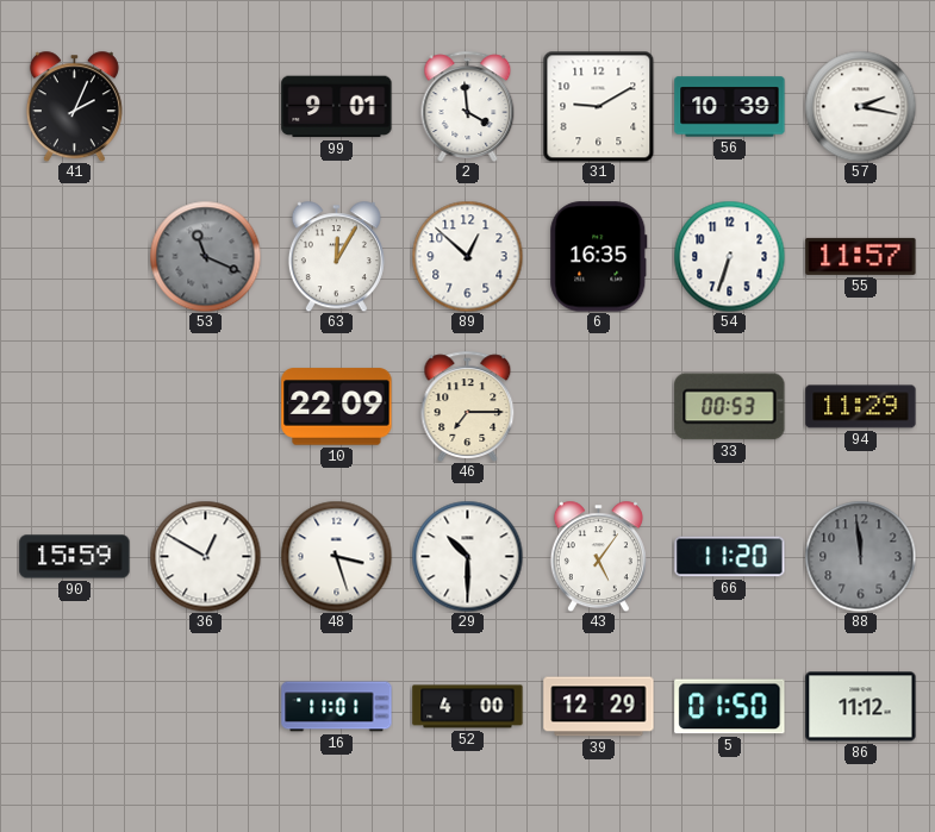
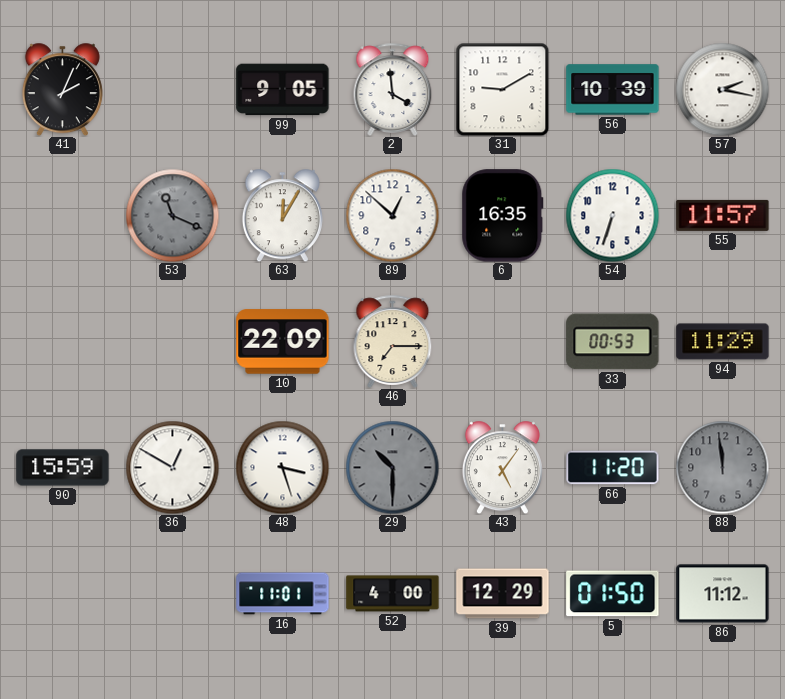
99: 9:01 -> 9:05
29 dial: white -> grey
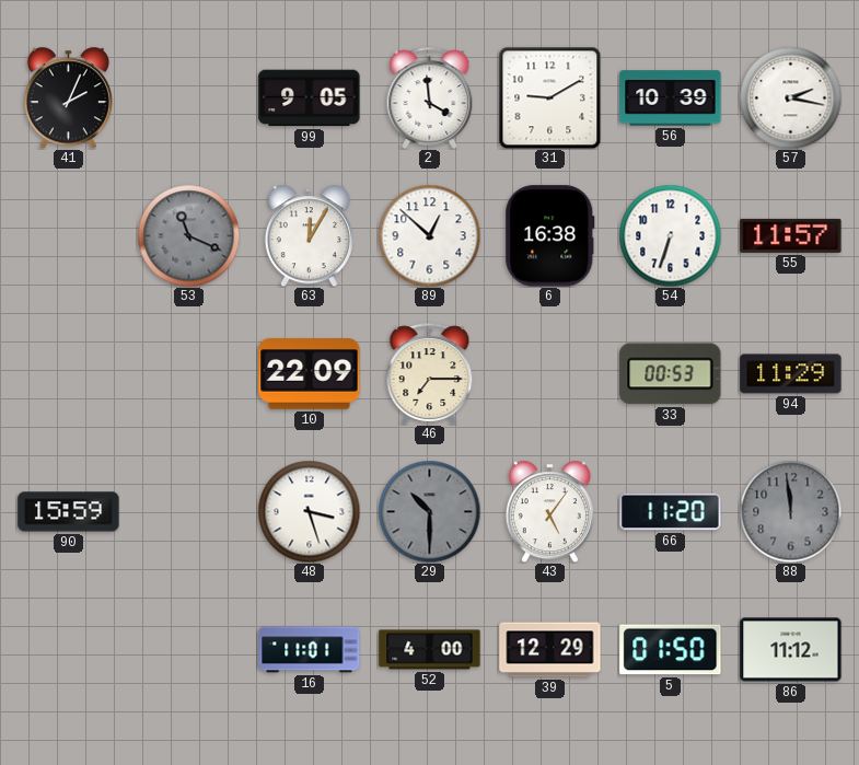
6: 16:35 -> 16:38
36: 12:50 -> none
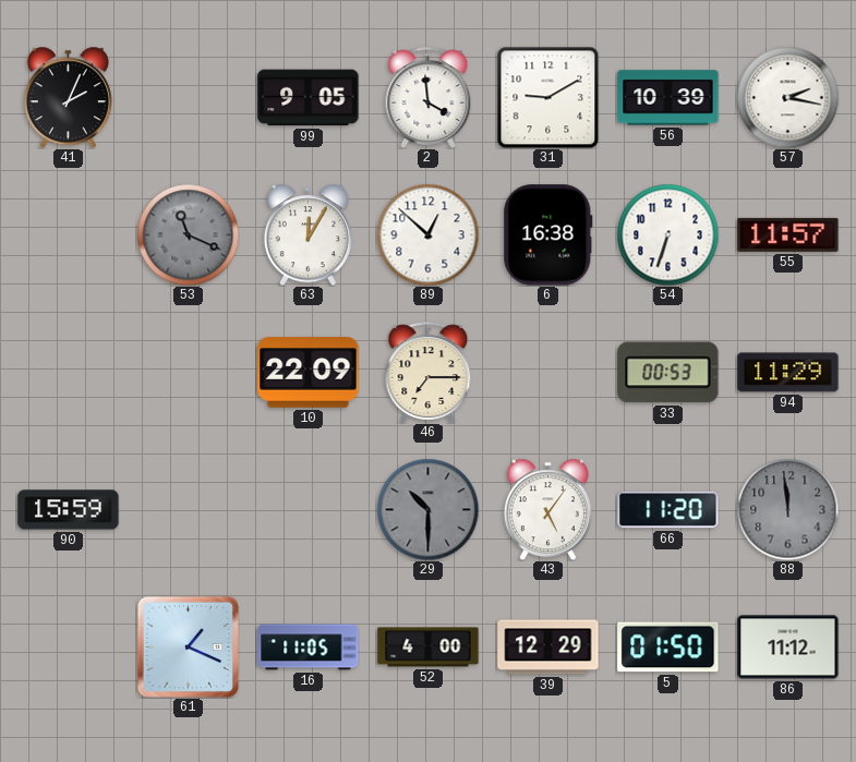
48: 3:27 -> none
61: none -> 1:19
16: 11:01 -> 11:05
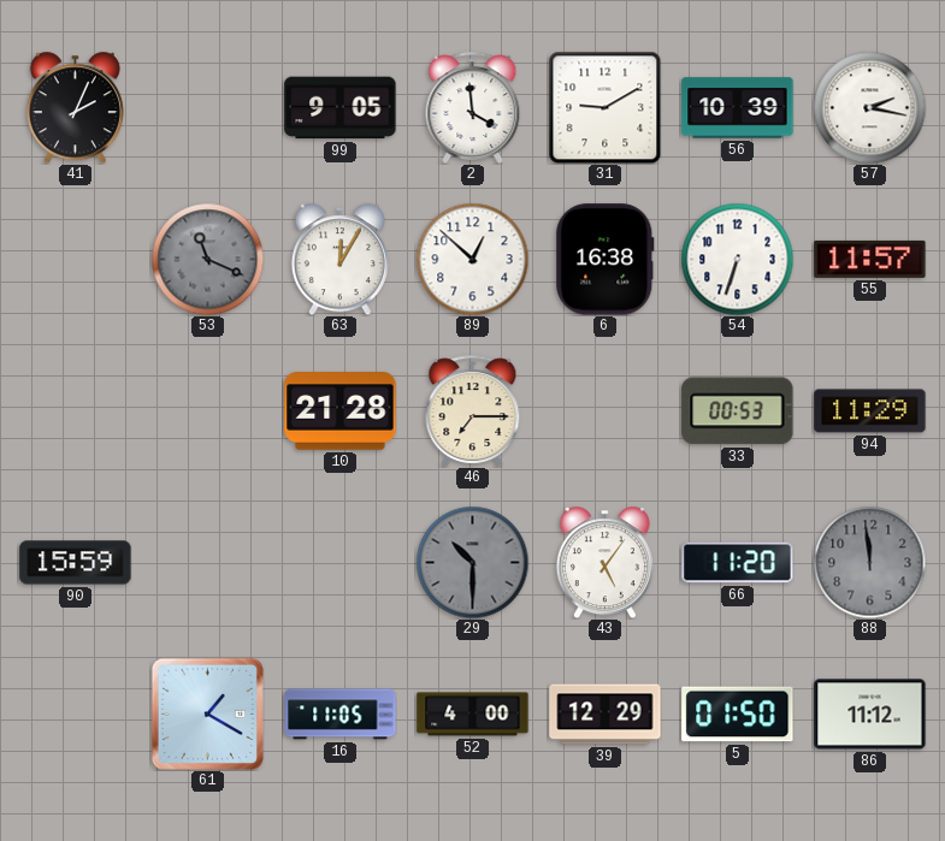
10: 22:09 -> 21:28
61: 1:19 -> 1:20
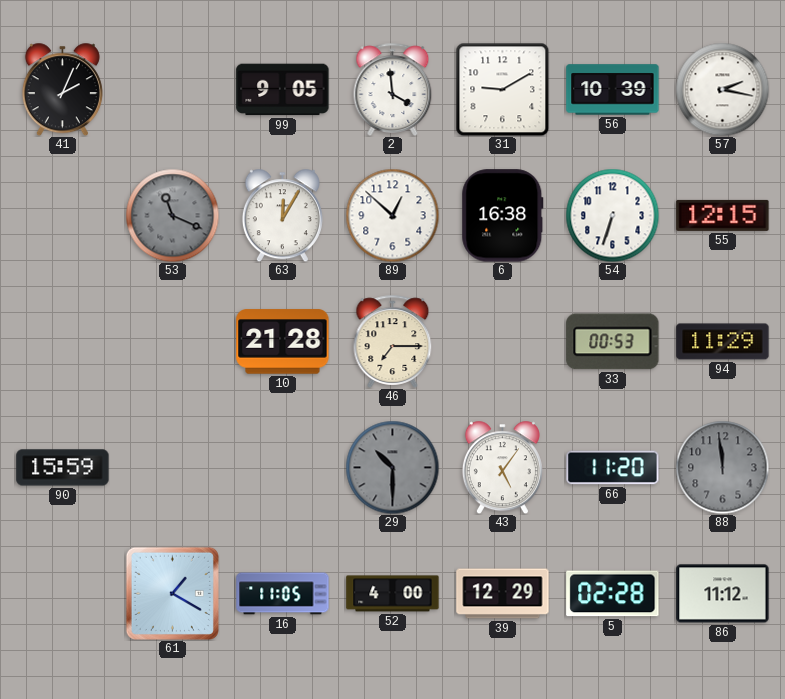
55: 11:57 -> 12:15
5: 01:50 -> 02:28
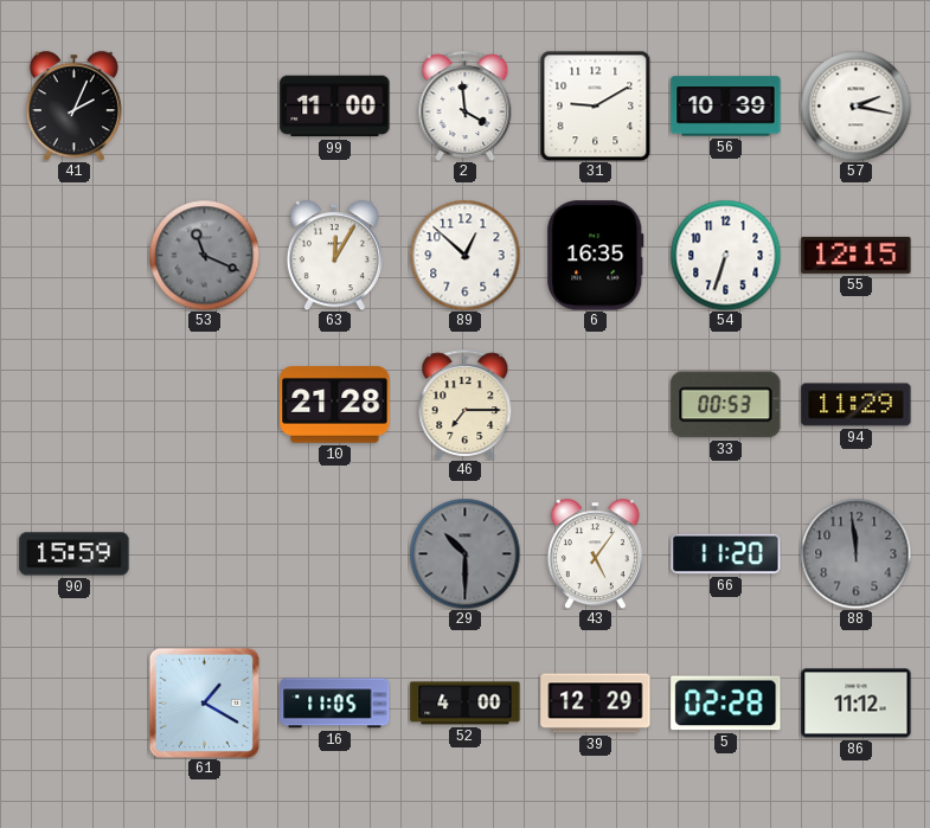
99: 9:05 -> 11:00
6: 16:38 -> 16:35
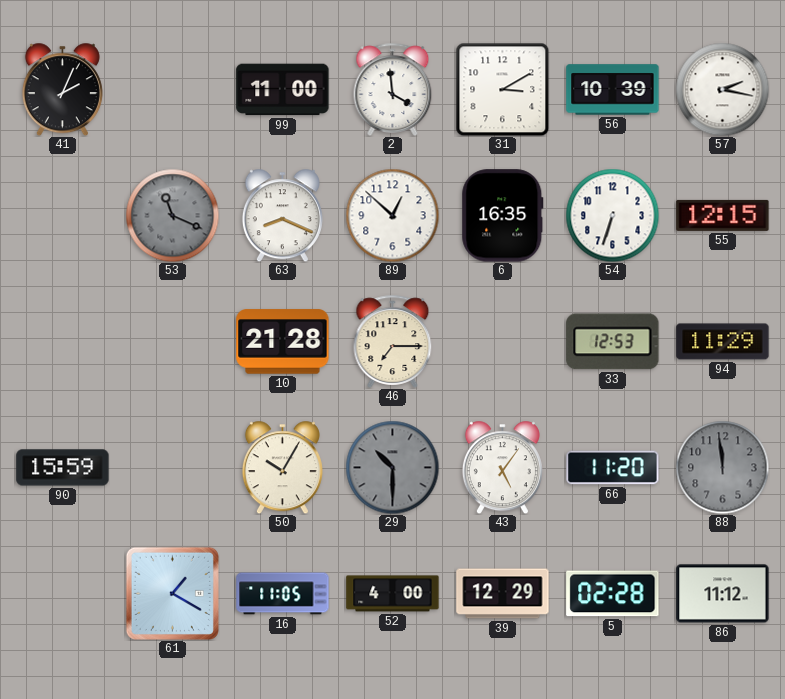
31: 9:10 -> 3:10
63: 12:05 -> 8:19
33: 00:53 -> 12:53
50: none -> 10:05
